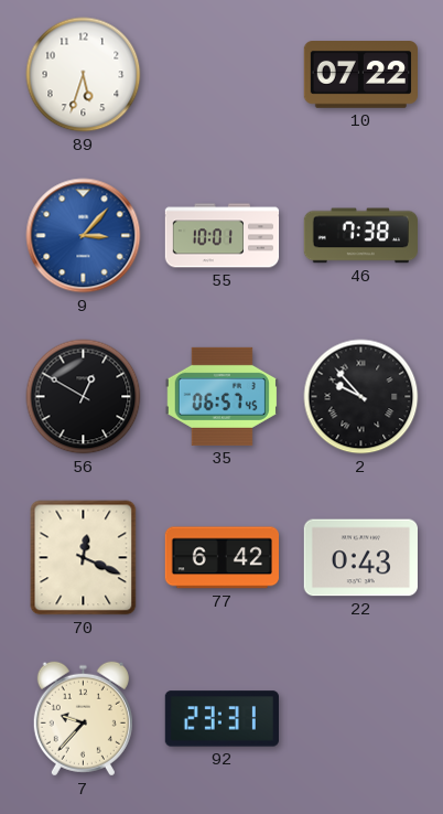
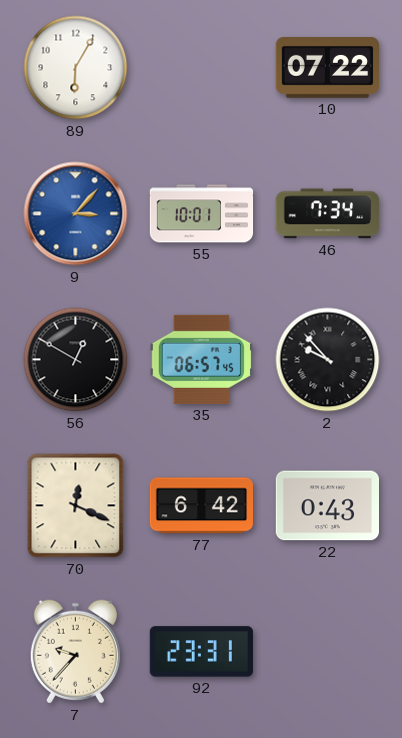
89: 5:33 -> 6:05
46: 7:38 -> 7:34
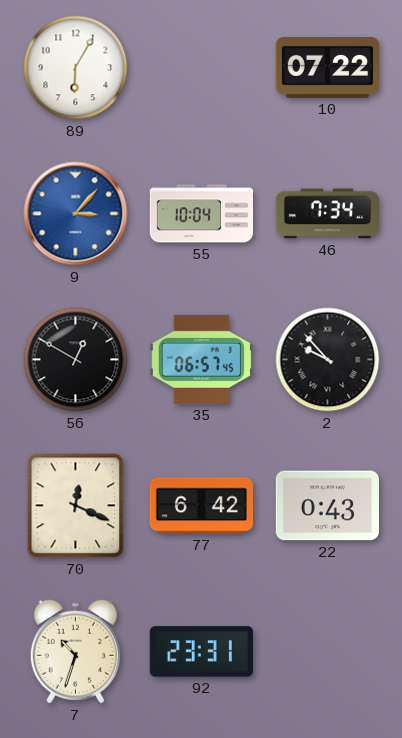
55: 10:01 -> 10:04
7: 9:37 -> 10:33
